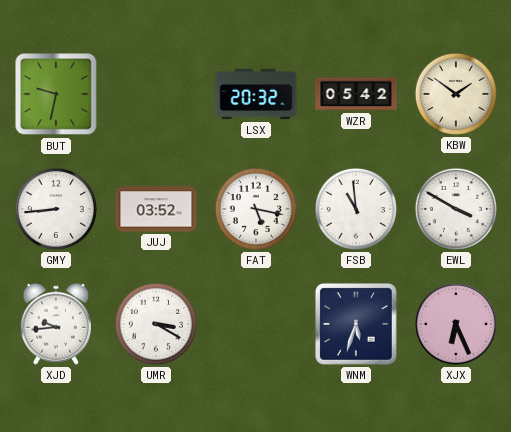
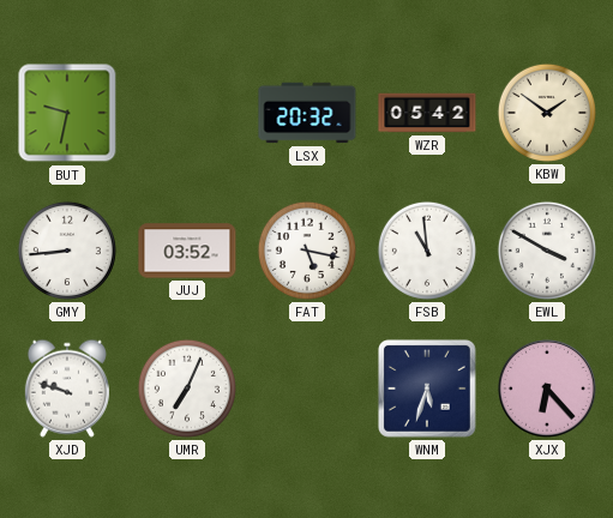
XJD: 9:44 -> 9:48
UMR: 3:20 -> 7:04
XJX: 6:26 -> 6:23
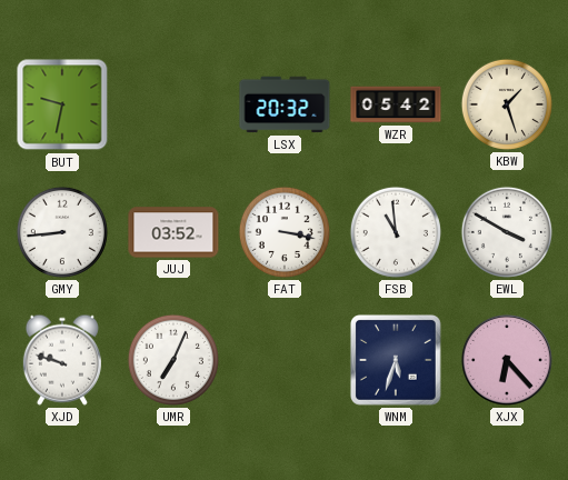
KBW: 1:51 -> 1:27
FAT: 5:17 -> 3:17
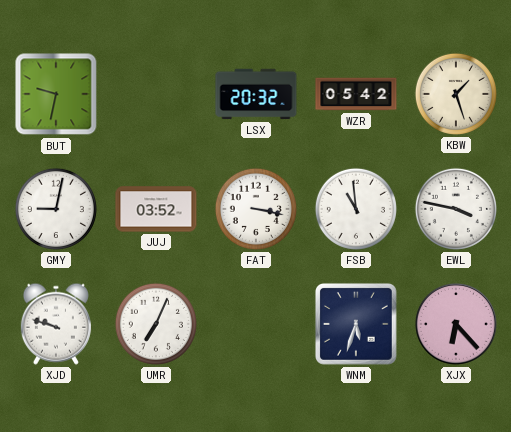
GMY: 8:44 -> 9:02
EWL: 3:50 -> 3:47
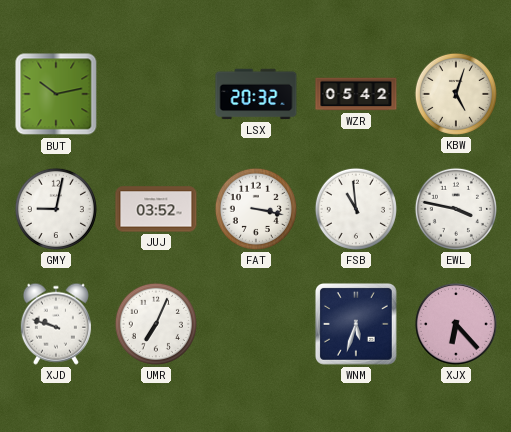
BUT: 9:32 -> 10:13
KBW: 1:27 -> 5:03
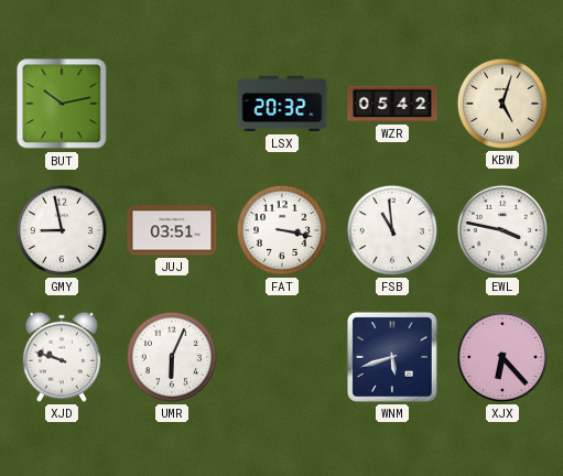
GMY: 9:02 -> 8:58
JUJ: 03:52 -> 03:51
UMR: 7:04 -> 6:04
WNM: 5:33 -> 5:42
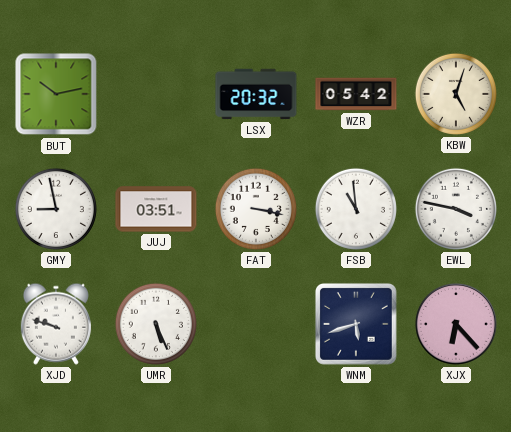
UMR: 6:04 -> 5:26
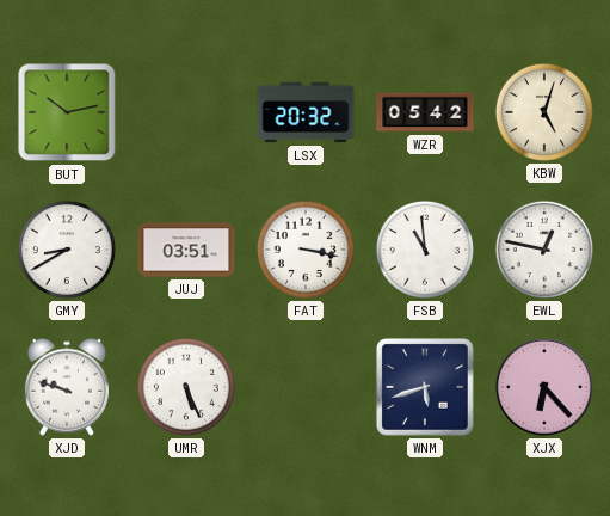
GMY: 8:58 -> 8:40
EWL: 3:47 -> 12:47
